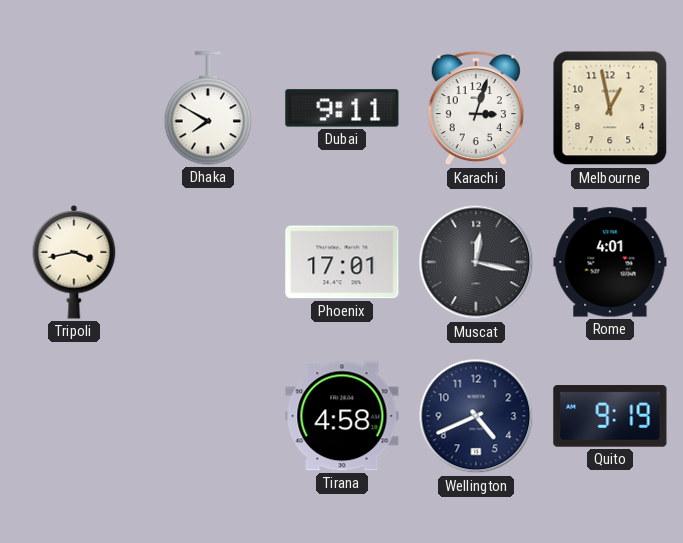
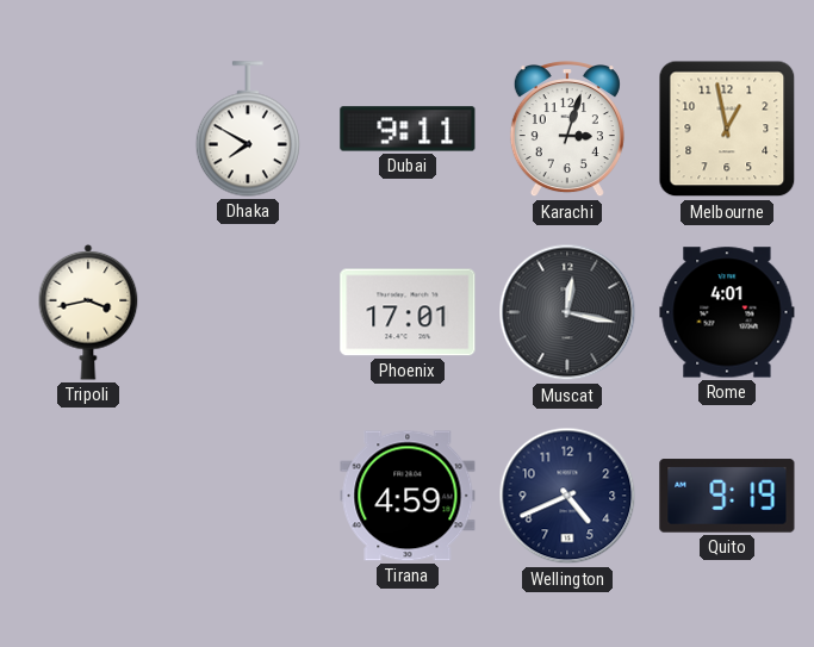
Tirana: 4:58 -> 4:59
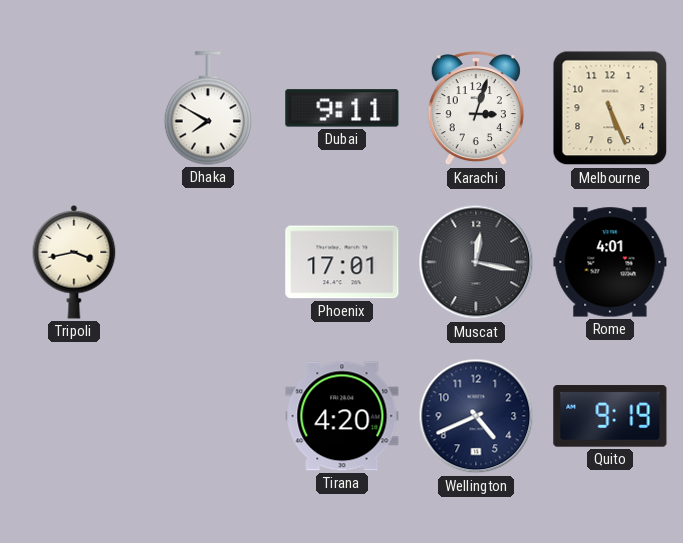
Melbourne: 12:58 -> 5:26
Tirana: 4:59 -> 4:20
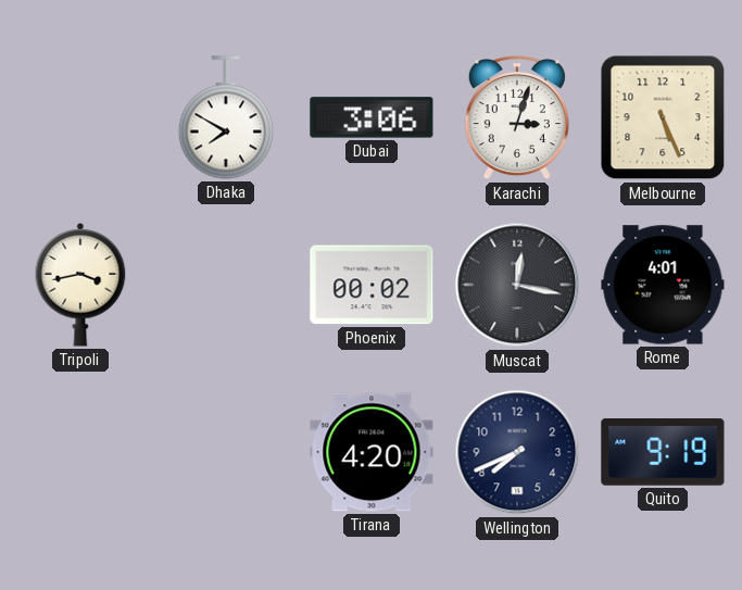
Dubai: 9:11 -> 3:06
Phoenix: 17:01 -> 00:02
Wellington: 4:41 -> 7:41
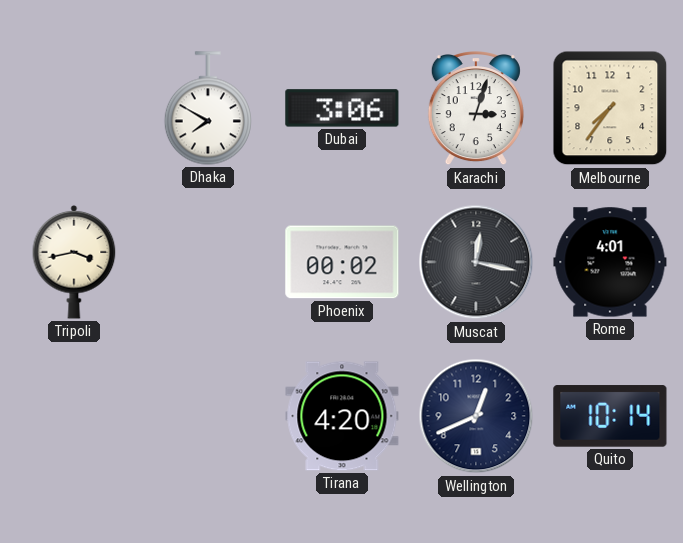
Melbourne: 5:26 -> 7:36
Wellington: 7:41 -> 12:41
Quito: 9:19 -> 10:14
